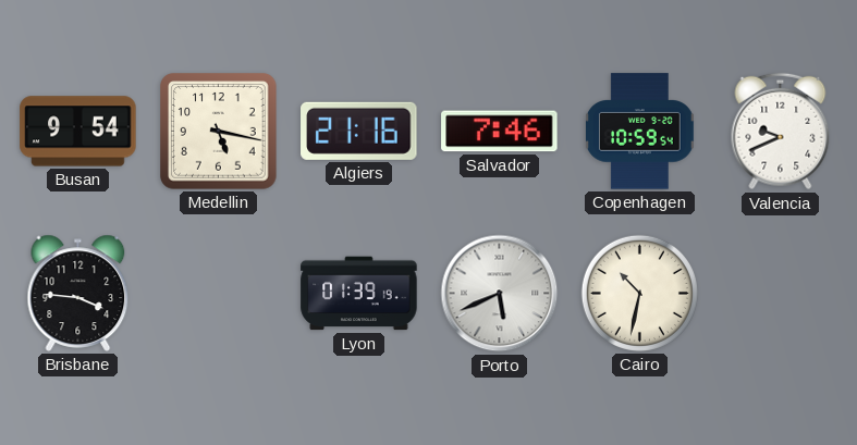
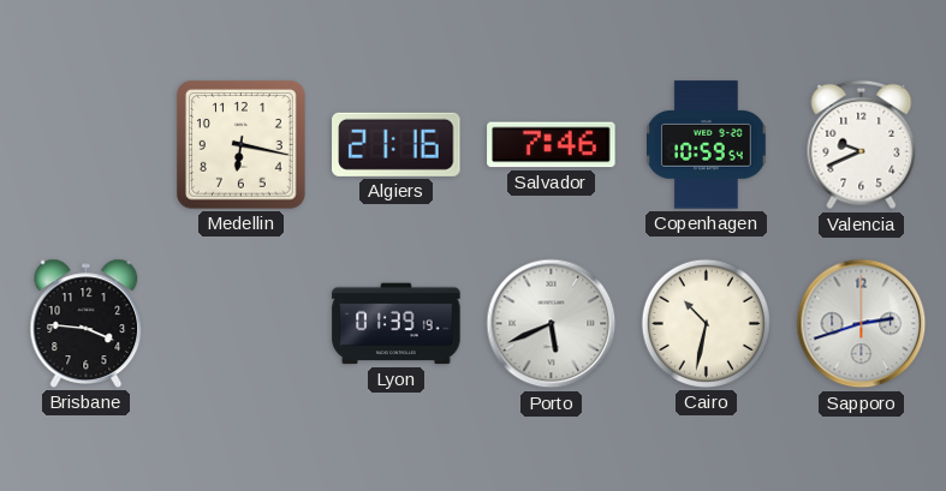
Busan: 9:54 -> none
Medellin: 5:17 -> 6:17
Sapporo: none -> 2:42
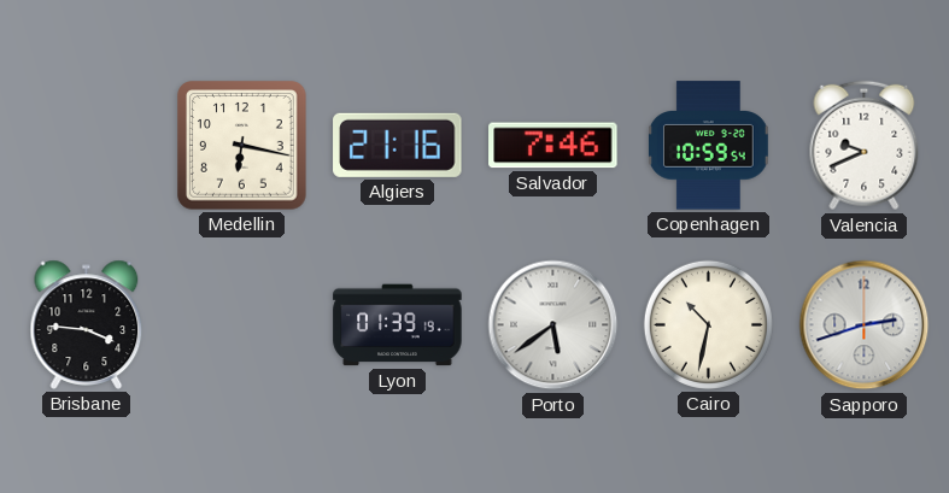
Porto: 5:41 -> 5:39
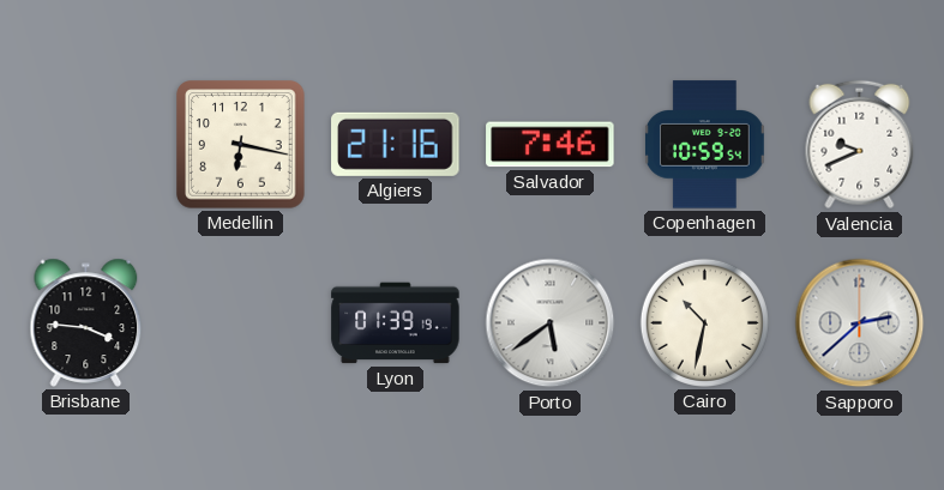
Sapporo: 2:42 -> 2:38
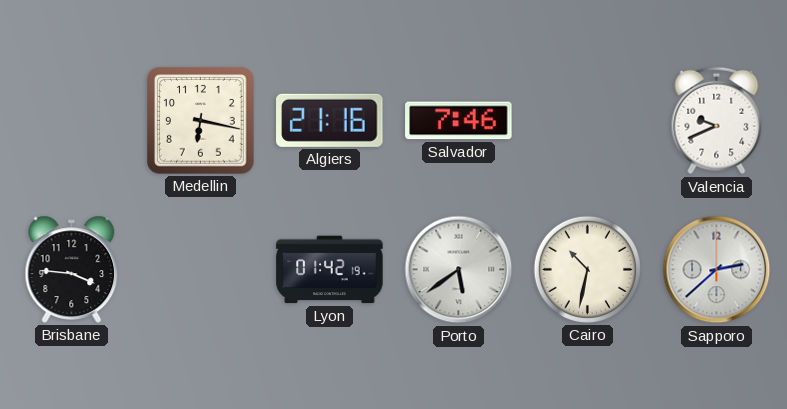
Copenhagen: 10:59 -> none
Lyon: 01:39 -> 01:42
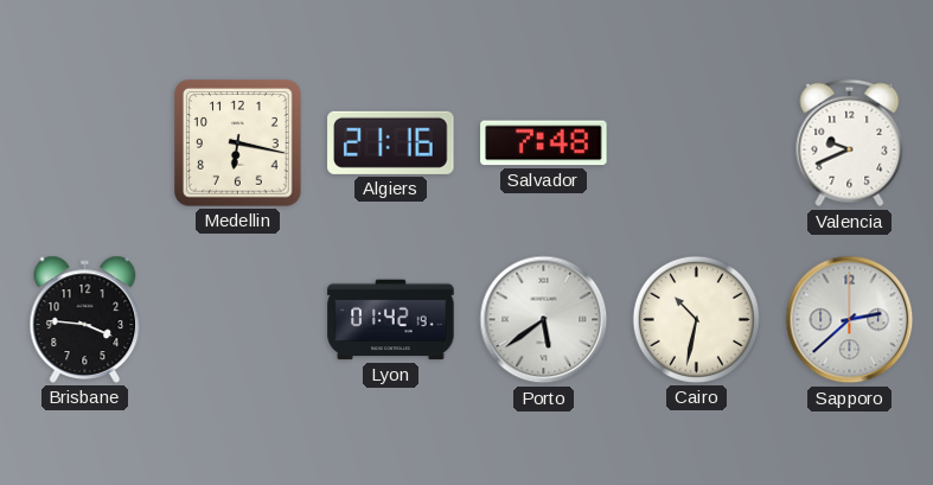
Salvador: 7:46 -> 7:48
